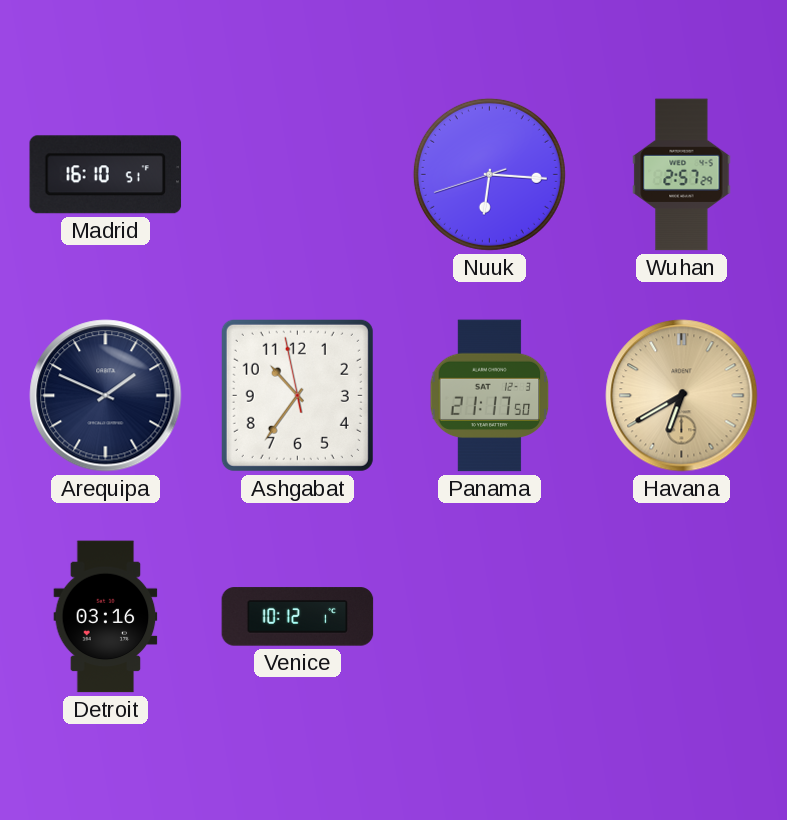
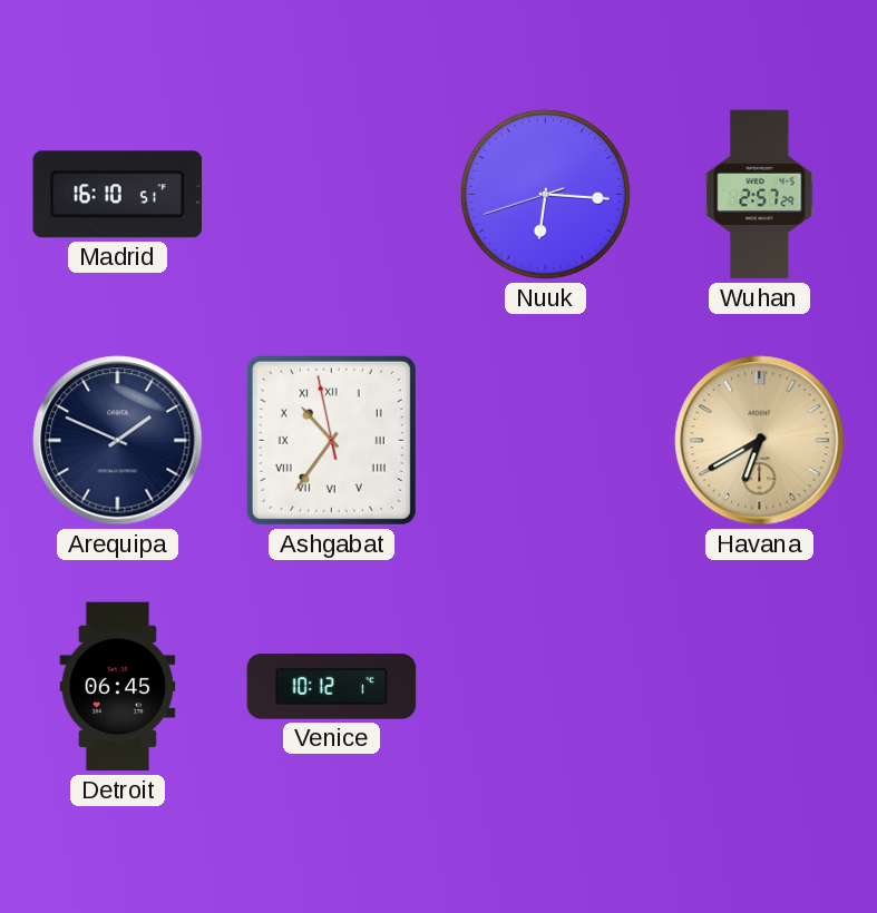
Ashgabat numerals: Arabic -> Roman
Panama: 21:17 -> none
Detroit: 03:16 -> 06:45
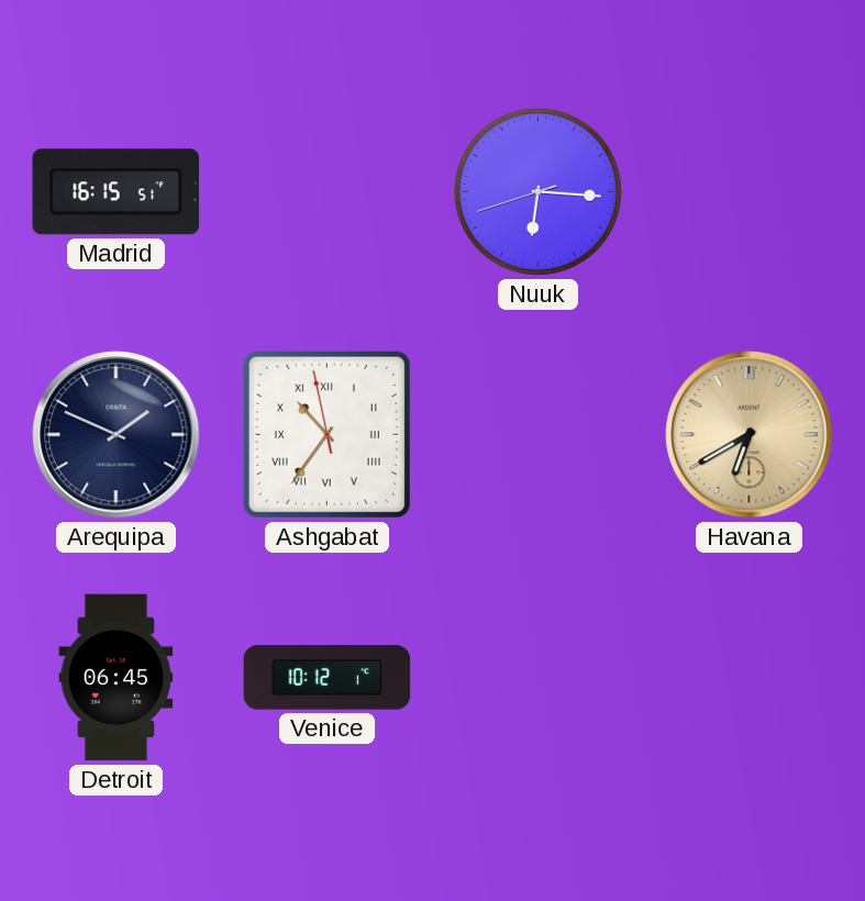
Madrid: 16:10 -> 16:15
Wuhan: 2:57 -> none
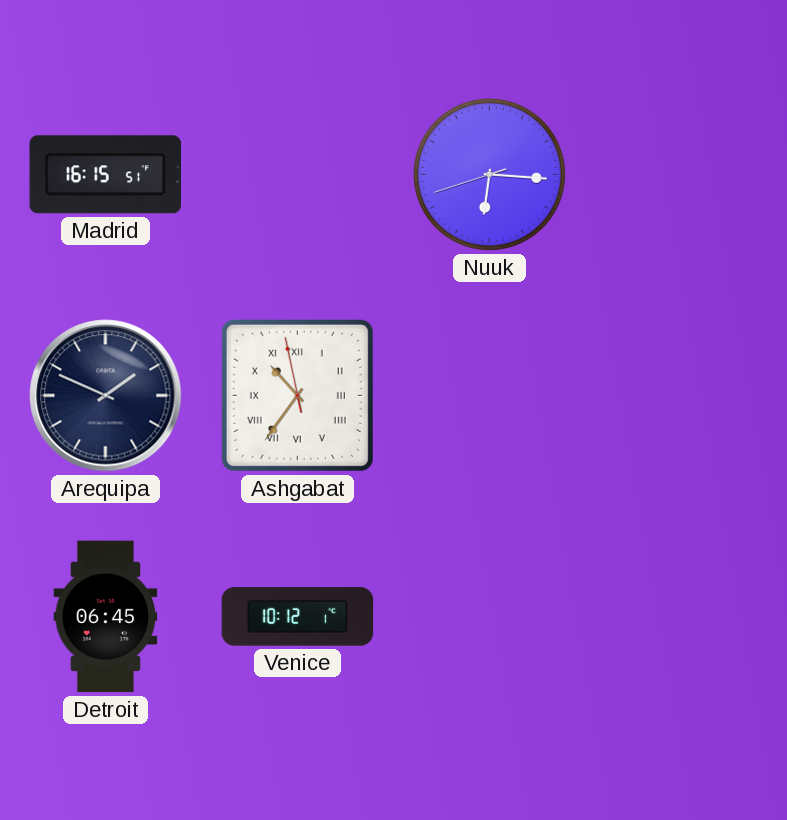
Havana: 6:40 -> none
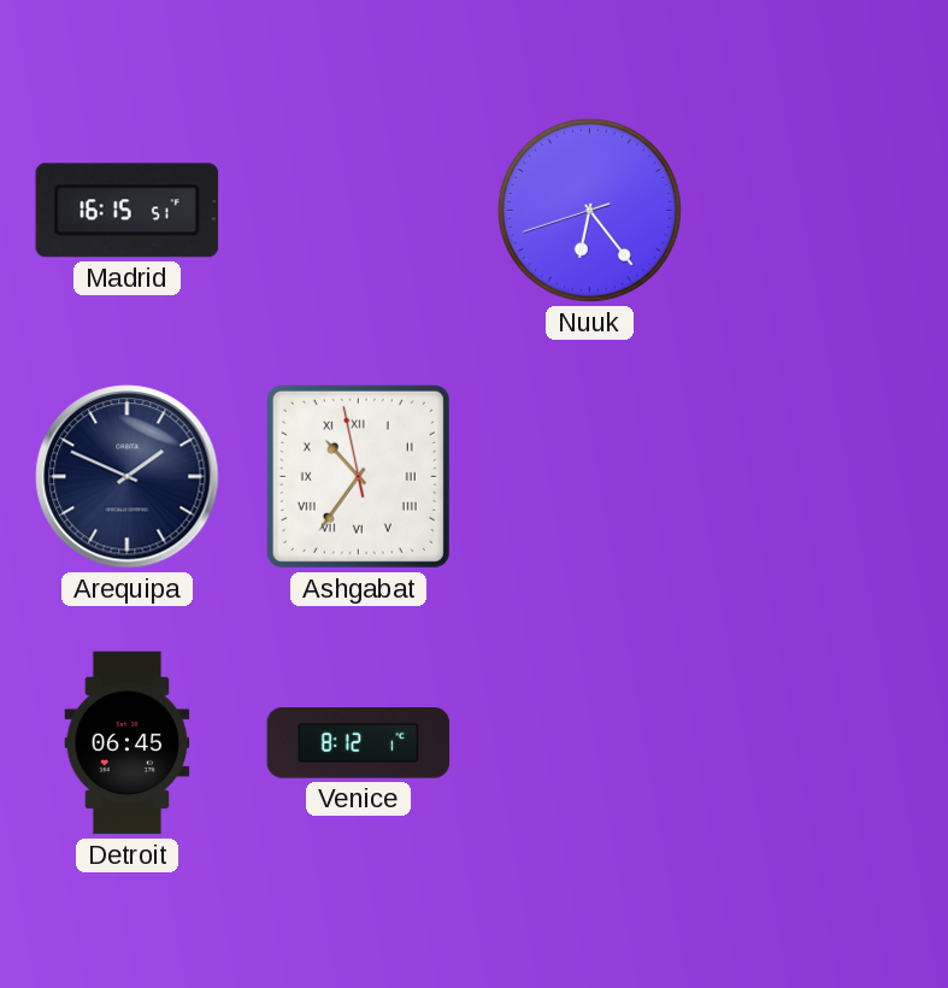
Nuuk: 6:15 -> 6:23
Venice: 10:12 -> 8:12
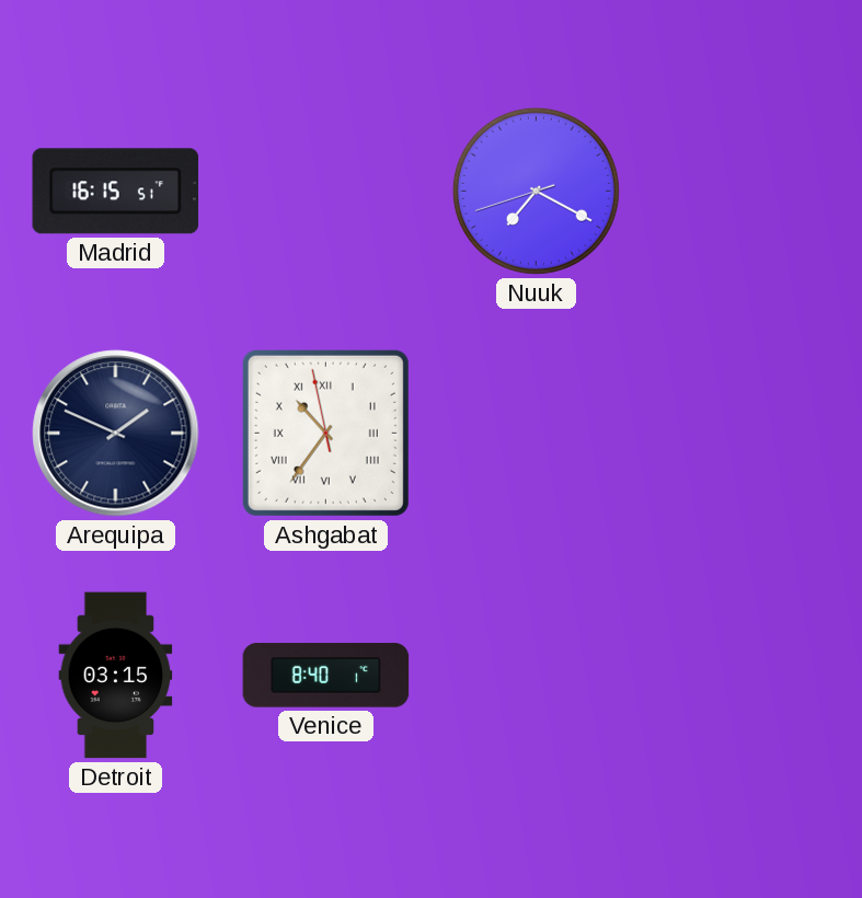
Nuuk: 6:23 -> 7:19
Detroit: 06:45 -> 03:15
Venice: 8:12 -> 8:40
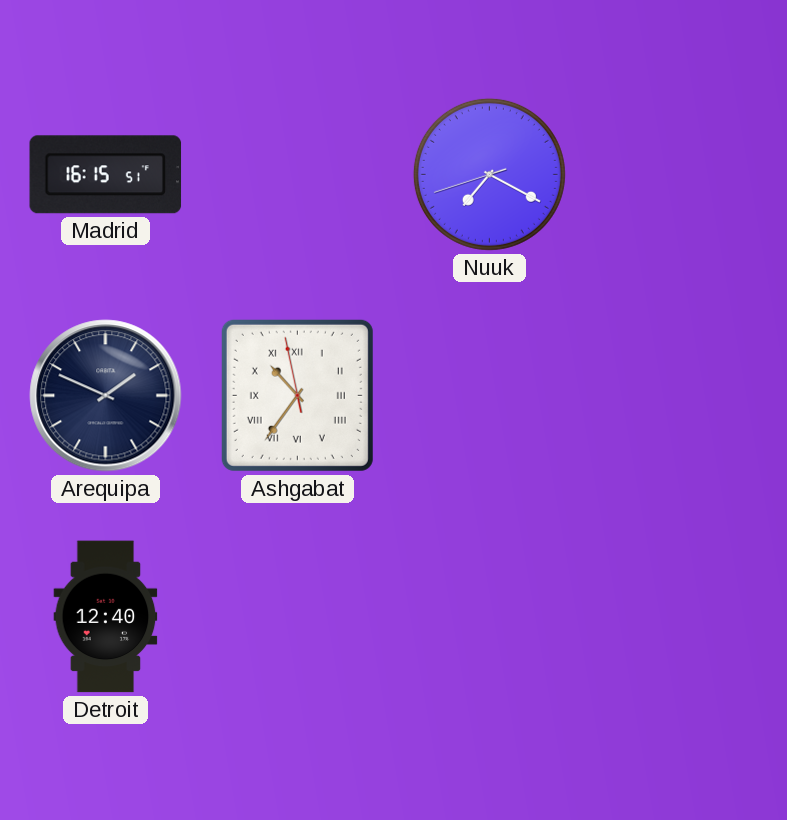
Detroit: 03:15 -> 12:40
Venice: 8:40 -> none
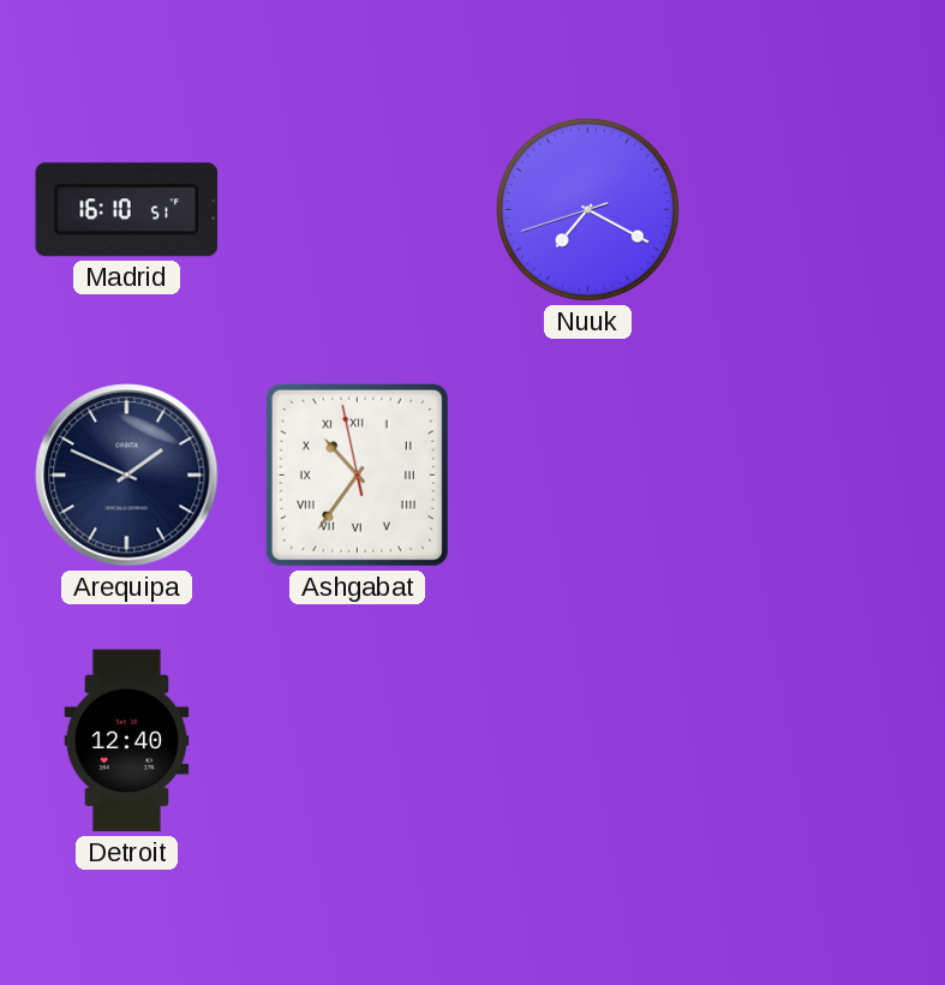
Madrid: 16:15 -> 16:10
